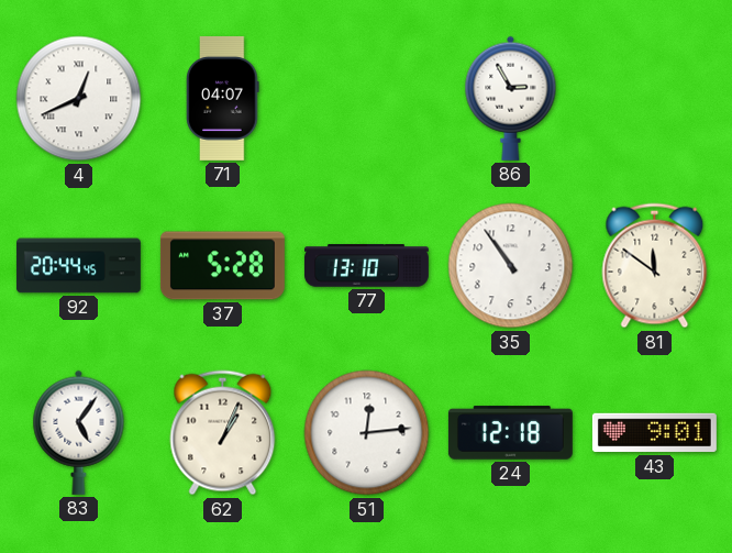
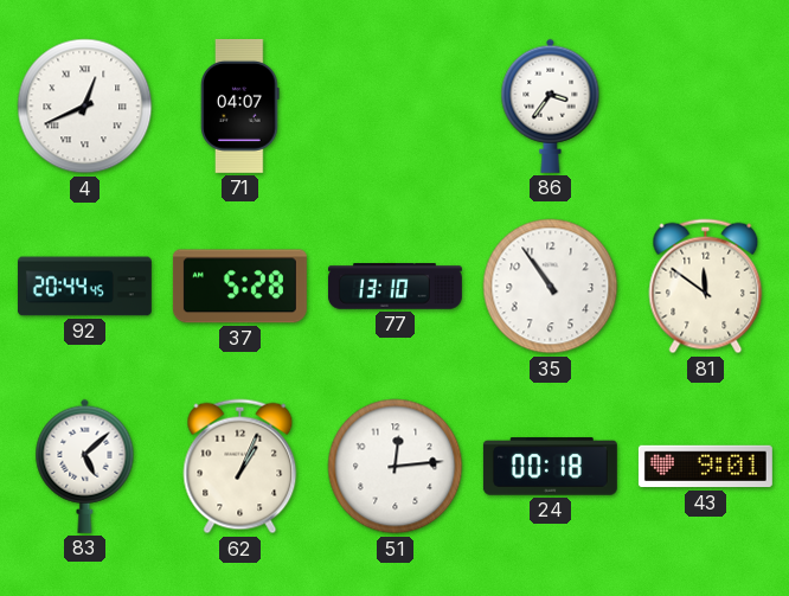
86: 2:55 -> 3:36
83: 5:06 -> 5:08
24: 12:18 -> 00:18
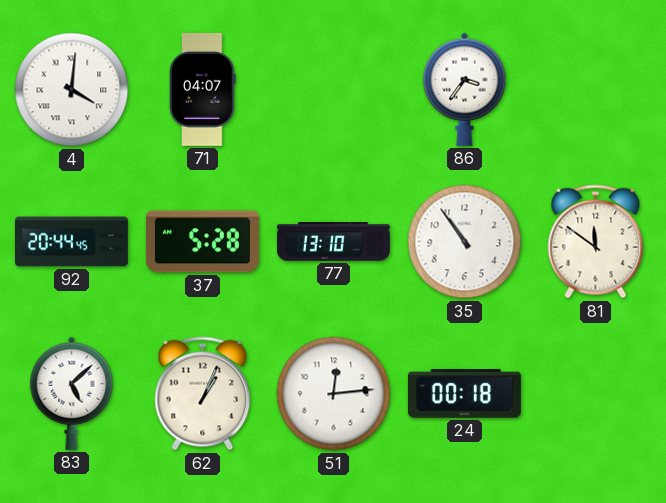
4: 12:41 -> 4:01
43: 9:01 -> none
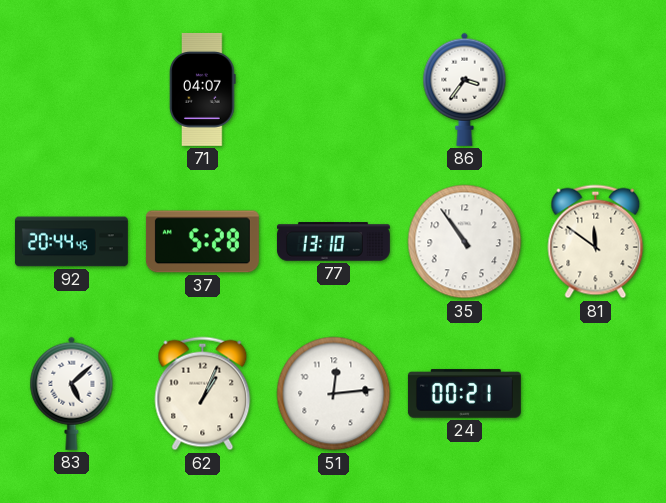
4: 4:01 -> none
24: 00:18 -> 00:21
